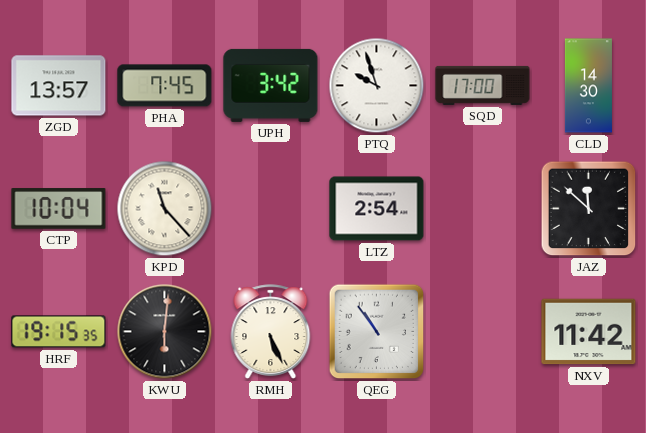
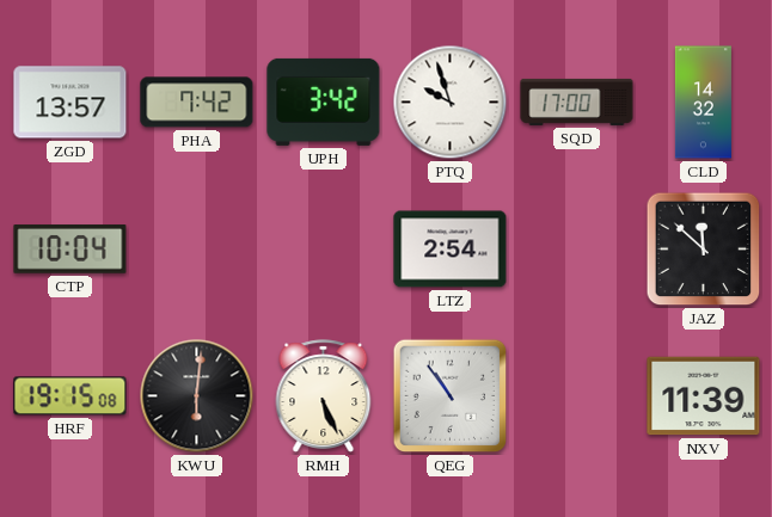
PHA: 7:45 -> 7:42
CLD: 14:30 -> 14:32
KPD: 11:23 -> none
HRF: 19:15:35 -> 19:15:08
NXV: 11:42 -> 11:39
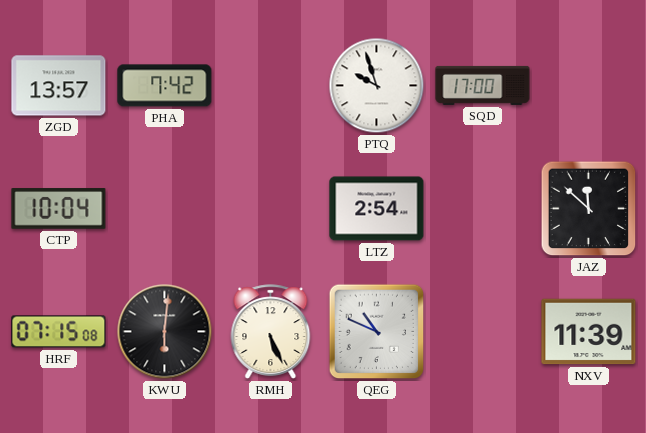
UPH: 3:42 -> none
CLD: 14:32 -> none
HRF: 19:15 -> 07:15
QEG: 10:54 -> 10:49
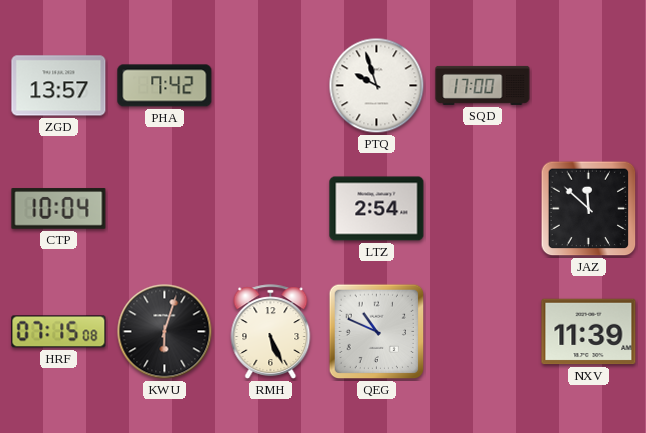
KWU: 6:01 -> 6:03
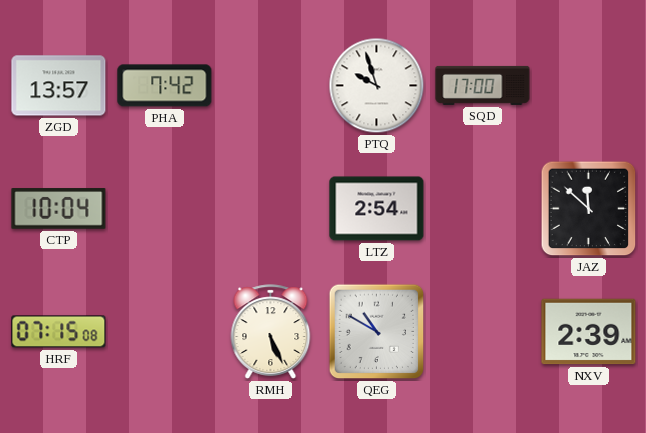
KWU: 6:03 -> none
QEG: 10:49 -> 10:50
NXV: 11:39 -> 2:39
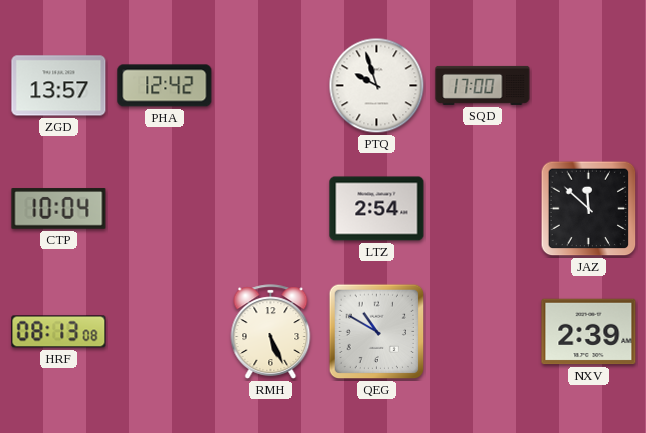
PHA: 7:42 -> 12:42
HRF: 07:15 -> 08:13
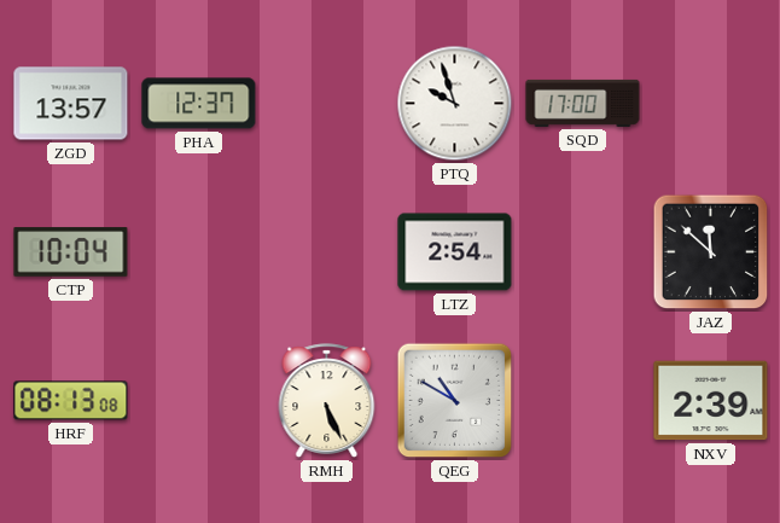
PHA: 12:42 -> 12:37
